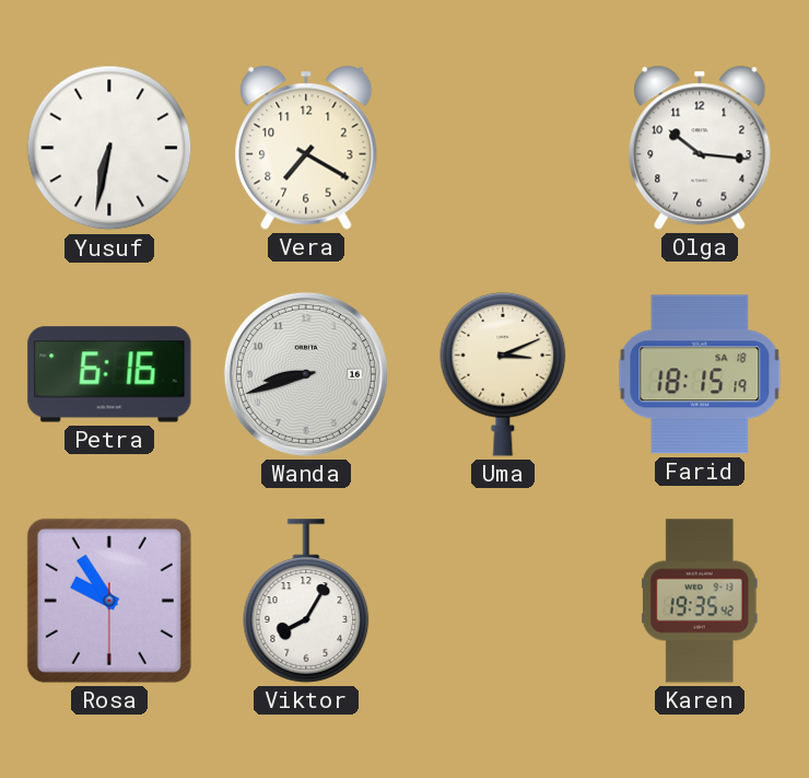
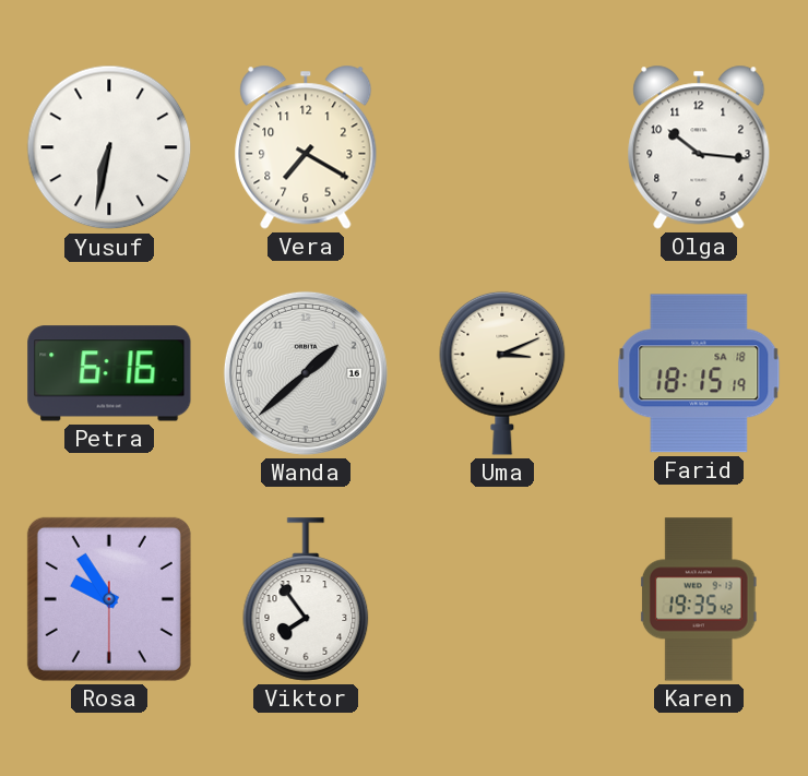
Wanda: 8:42 -> 1:38
Viktor: 8:05 -> 7:54
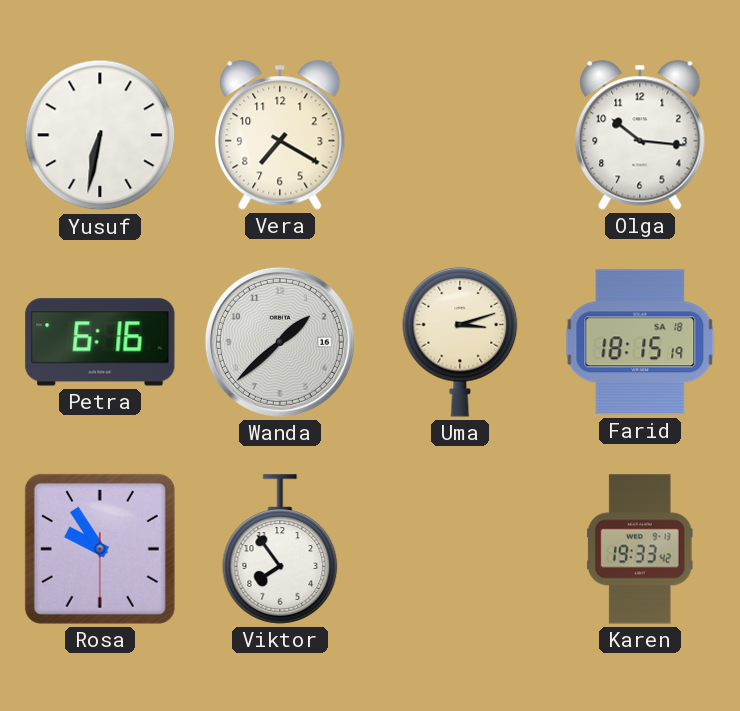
Uma: 3:11 -> 3:12
Karen: 19:35 -> 19:33
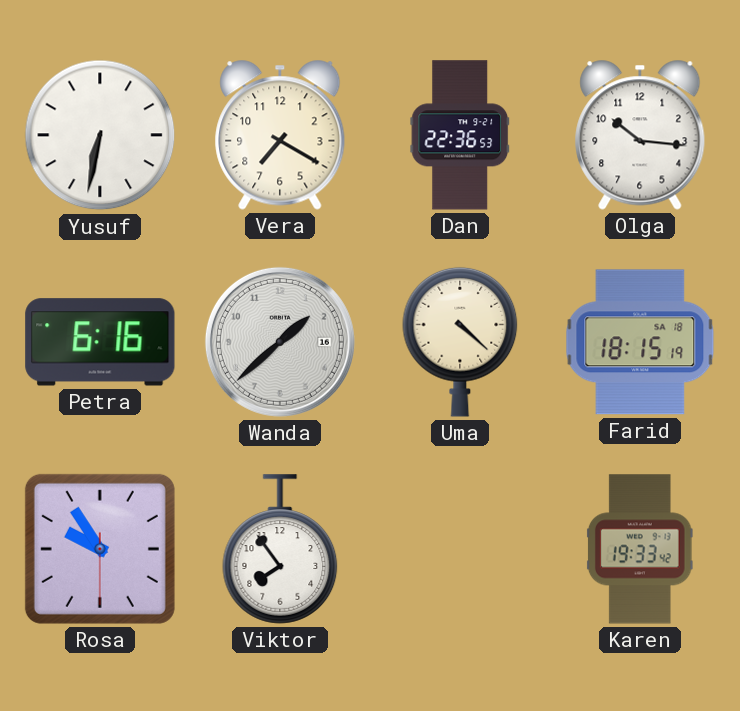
Dan: none -> 22:36
Uma: 3:12 -> 4:22
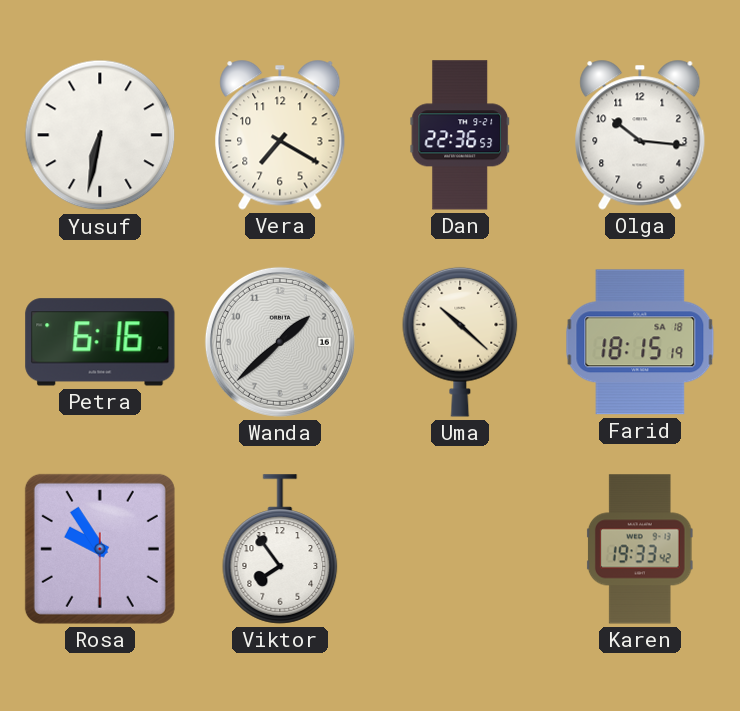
Uma: 4:22 -> 10:22
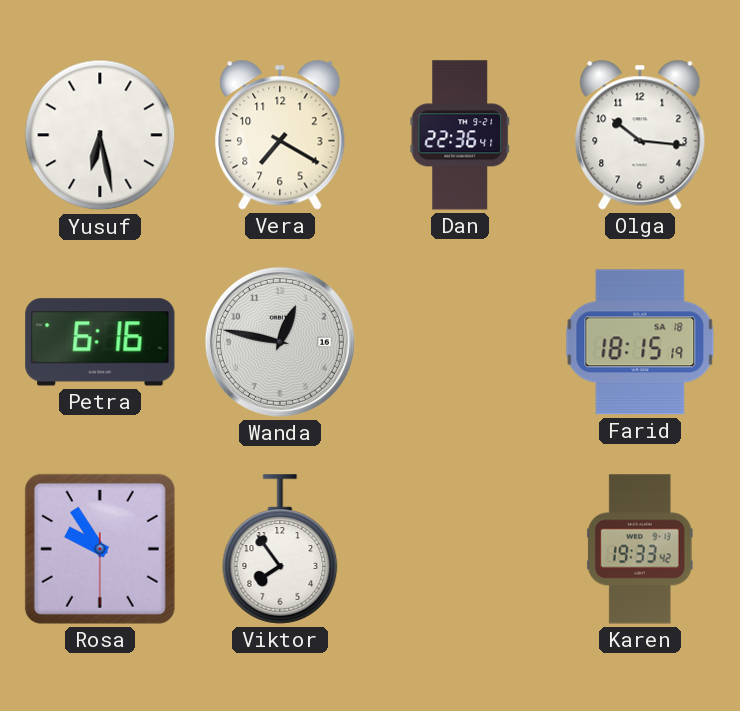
Yusuf: 6:32 -> 6:28
Dan: 22:36:53 -> 22:36:41
Wanda: 1:38 -> 12:47
Uma: 10:22 -> none
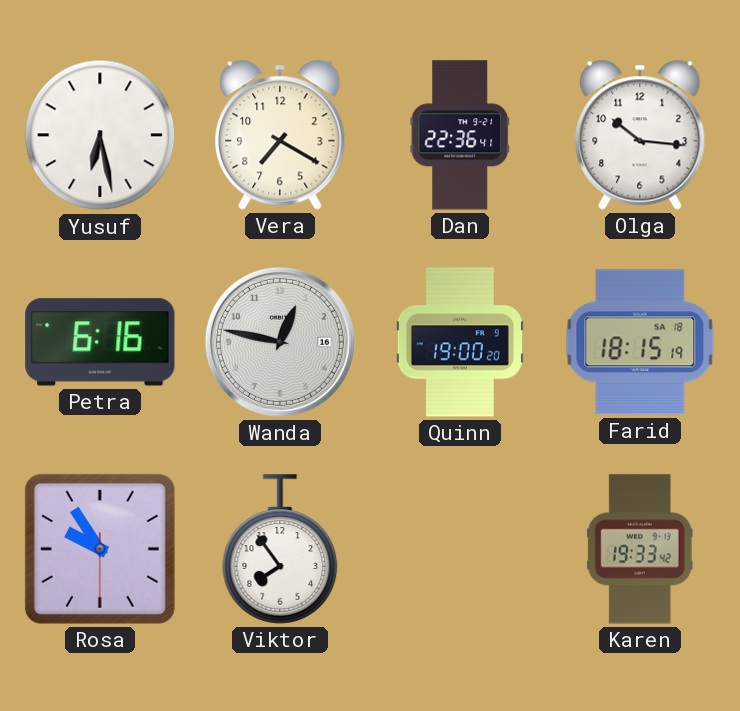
Quinn: none -> 19:00
